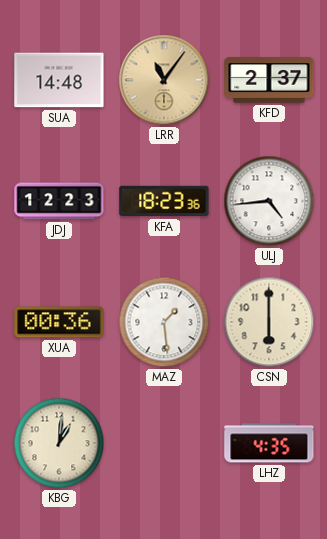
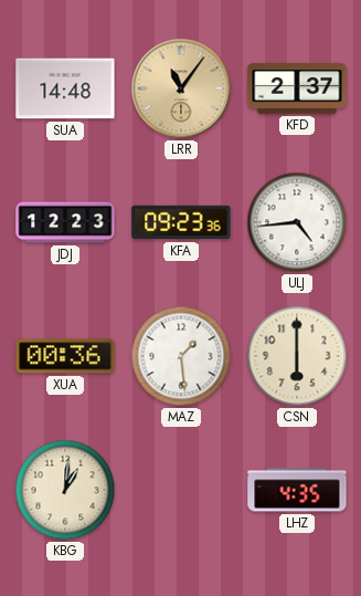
KFA: 18:23 -> 09:23
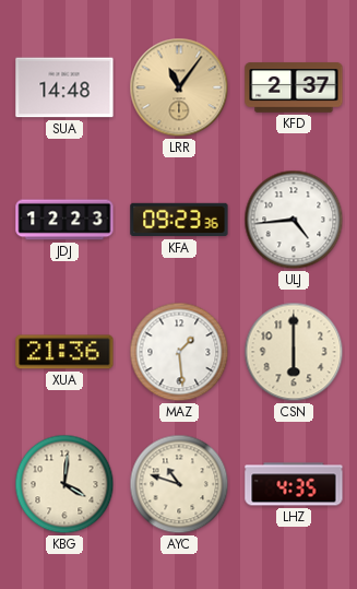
XUA: 00:36 -> 21:36
KBG: 1:01 -> 4:01
AYC: none -> 10:48
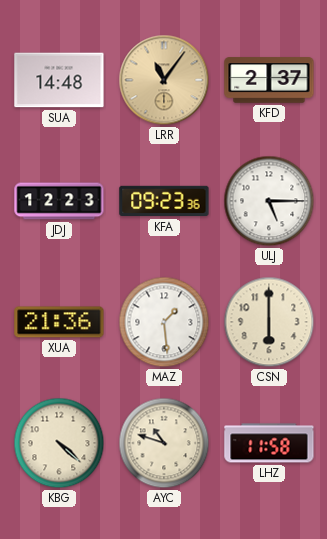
ULJ: 4:44 -> 5:15
KBG: 4:01 -> 4:22
LHZ: 4:35 -> 11:58
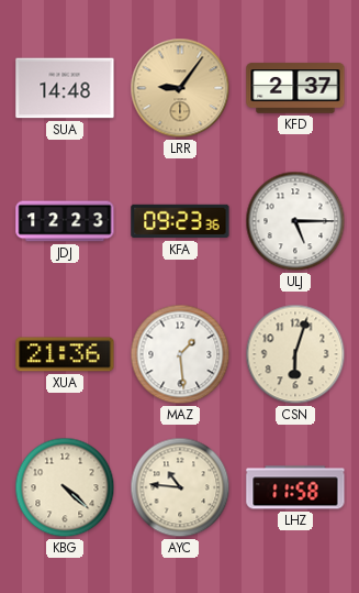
LRR: 11:06 -> 9:06
CSN: 6:00 -> 6:03
AYC: 10:48 -> 10:46
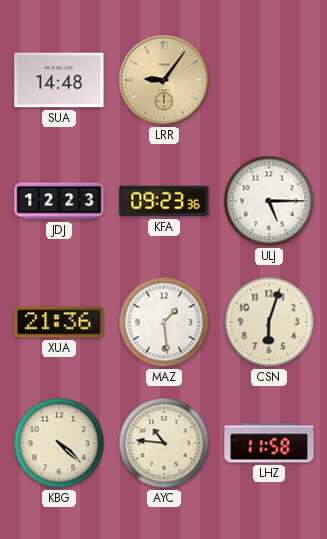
KFD: 2:37 -> none
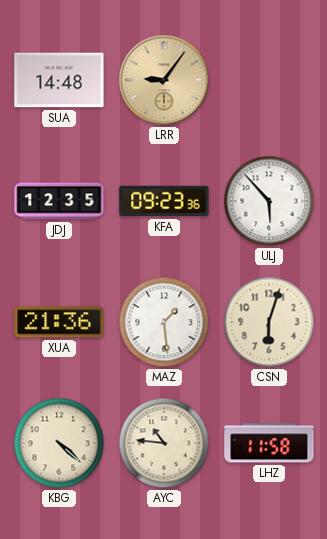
JDJ: 12:23 -> 12:35
ULJ: 5:15 -> 5:53
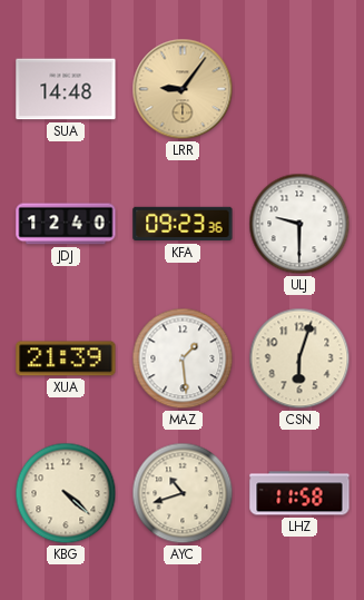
JDJ: 12:35 -> 12:40
ULJ: 5:53 -> 9:30
XUA: 21:36 -> 21:39
AYC: 10:46 -> 10:42
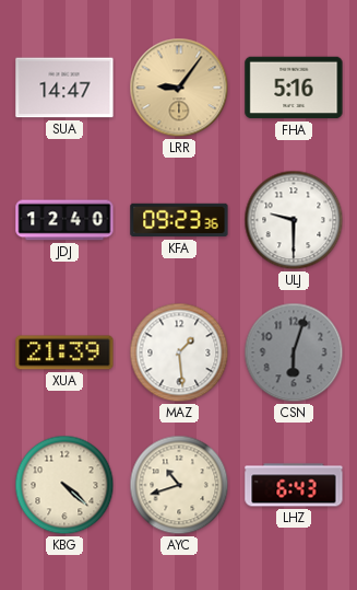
SUA: 14:48 -> 14:47
FHA: none -> 5:16
CSN dial: cream -> grey
LHZ: 11:58 -> 6:43
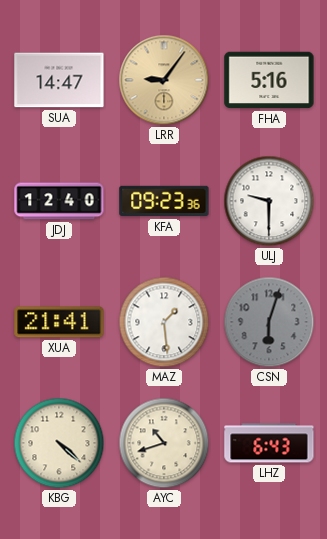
XUA: 21:39 -> 21:41
